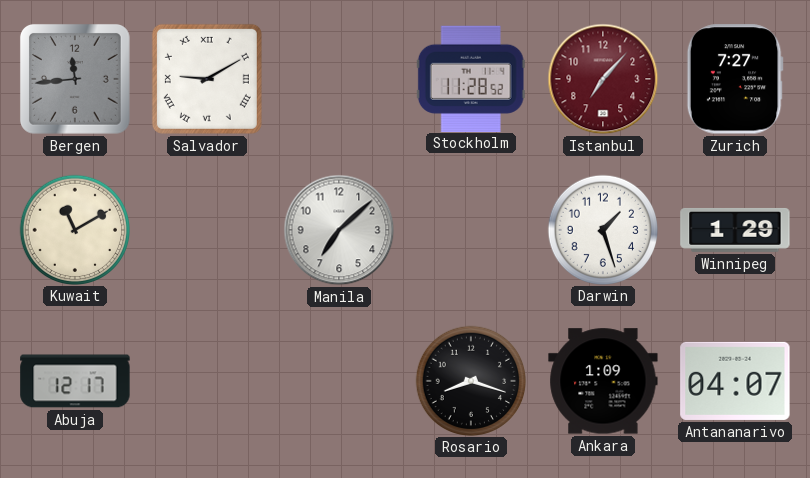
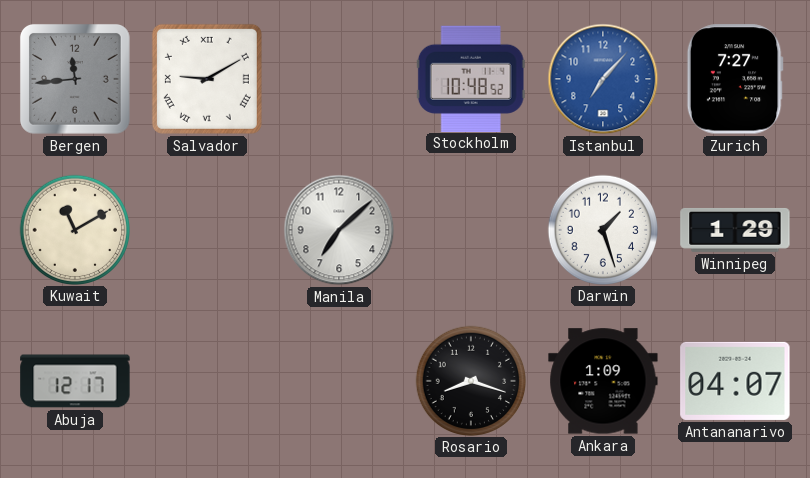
Stockholm: 11:28 -> 10:48
Istanbul dial: burgundy -> blue
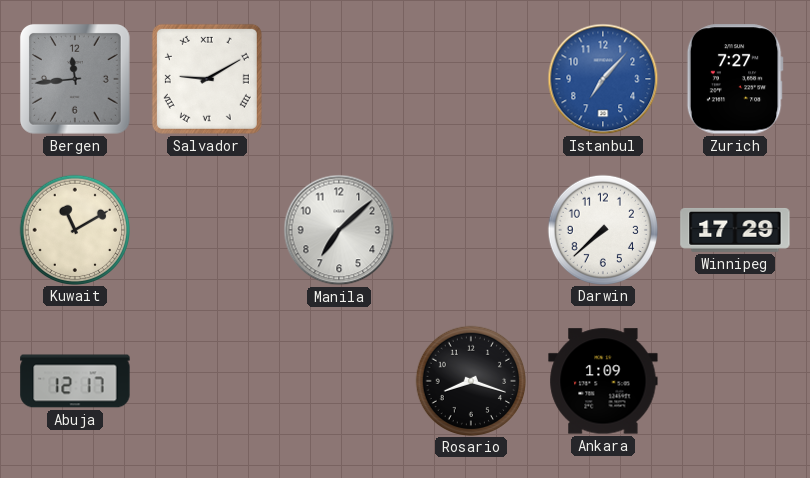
Stockholm: 10:48 -> none
Darwin: 1:27 -> 7:38
Winnipeg: 1:29 -> 17:29
Antananarivo: 04:07 -> none
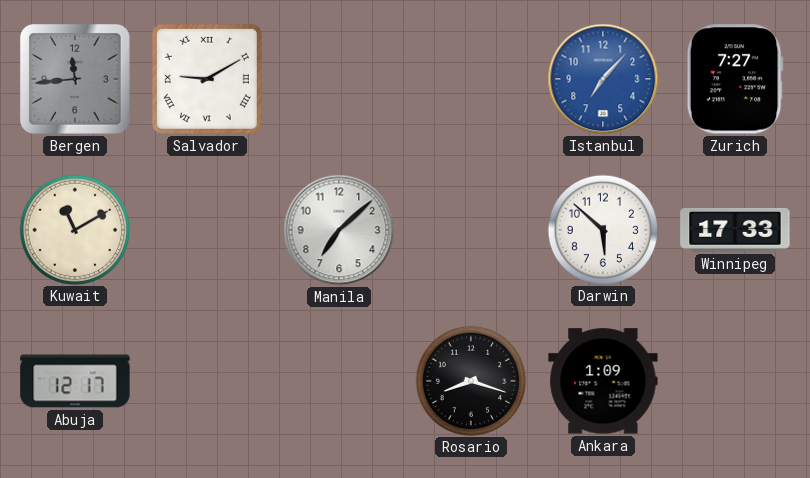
Darwin: 7:38 -> 5:52
Winnipeg: 17:29 -> 17:33
